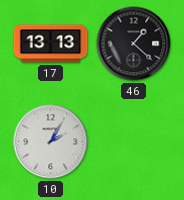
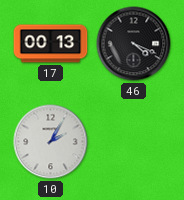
17: 13:13 -> 00:13
46: 1:22 -> 4:19
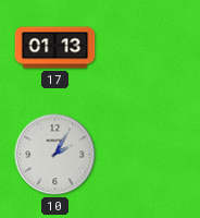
17: 00:13 -> 01:13
46: 4:19 -> none
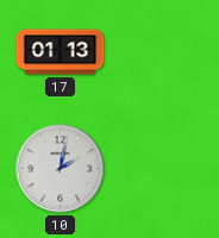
10: 2:05 -> 2:02
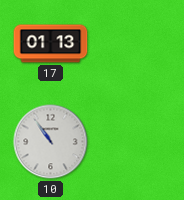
10: 2:02 -> 10:54
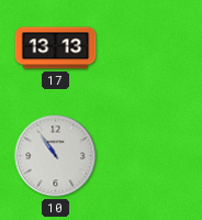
17: 01:13 -> 13:13
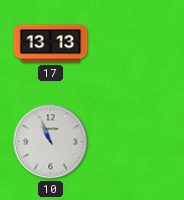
10: 10:54 -> 10:56
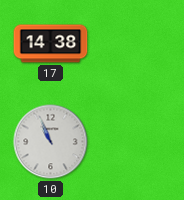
17: 13:13 -> 14:38
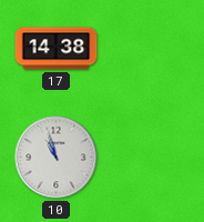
10: 10:56 -> 10:57
